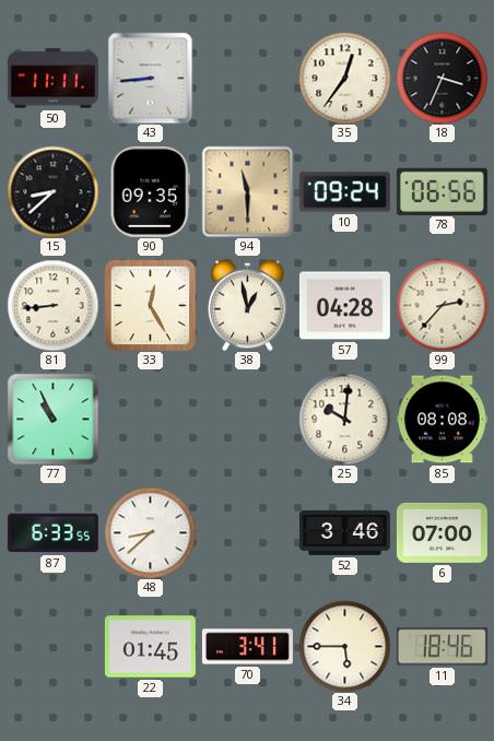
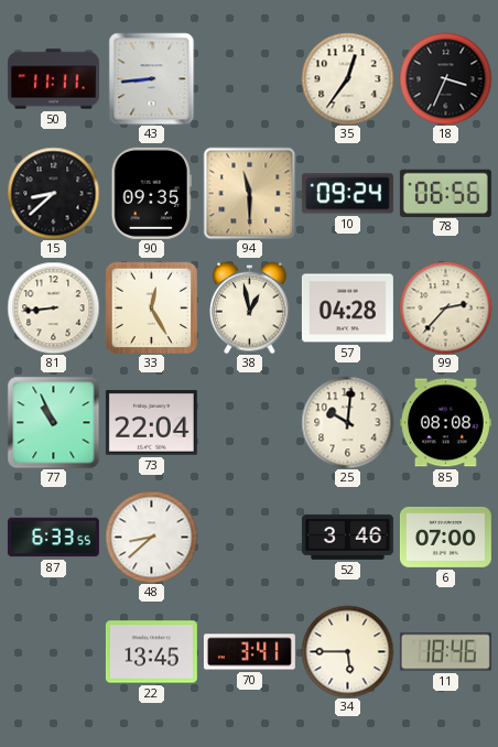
73: none -> 22:04
22: 01:45 -> 13:45
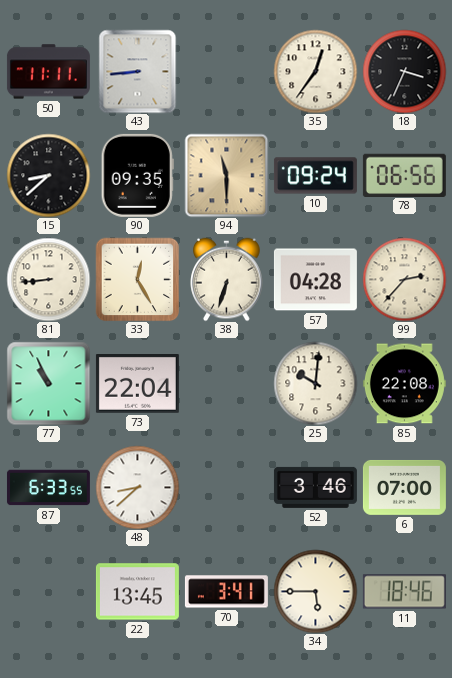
38: 12:58 -> 6:33
85: 08:08 -> 22:08
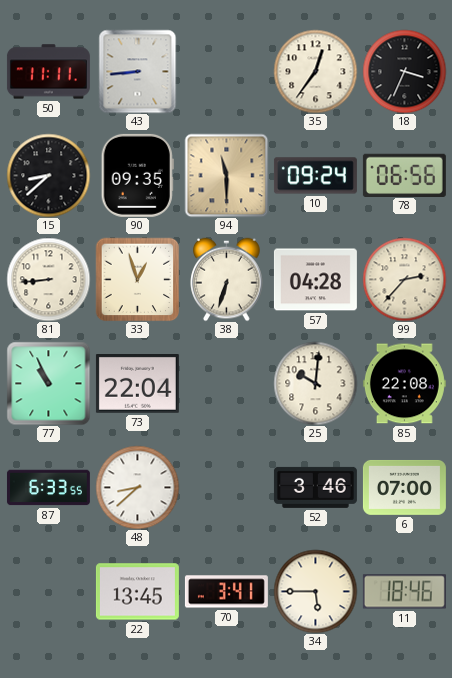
33: 12:25 -> 12:57
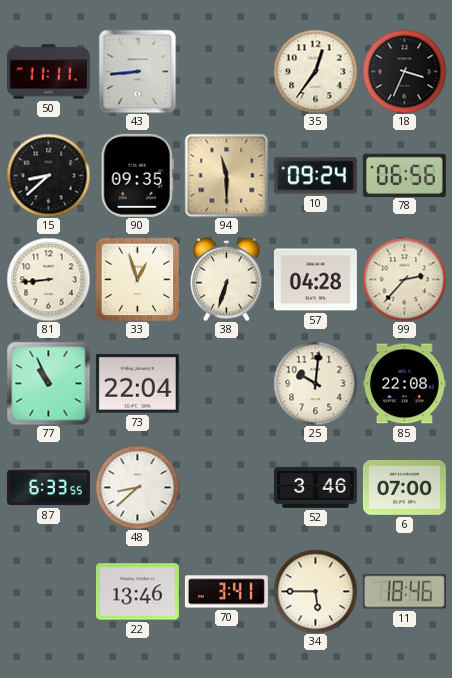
22: 13:45 -> 13:46
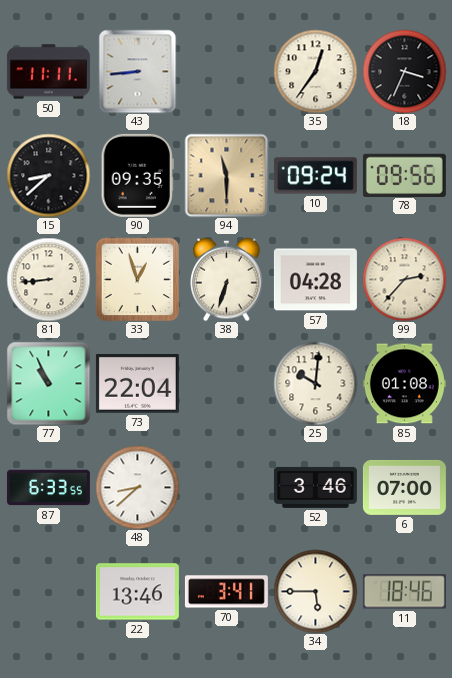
78: 06:56 -> 09:56
85: 22:08 -> 01:08
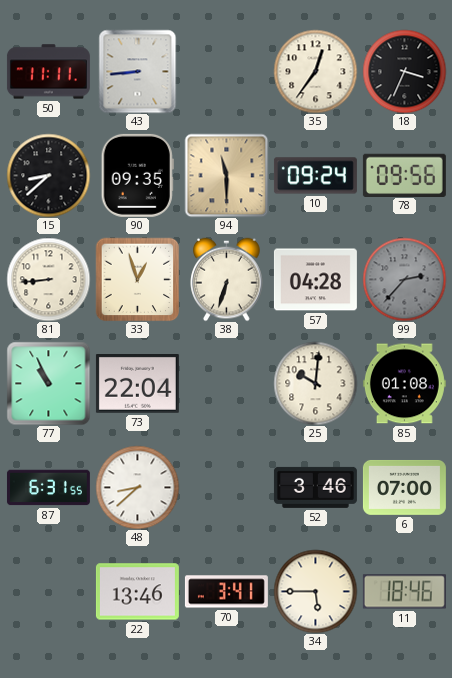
99 dial: cream -> grey
87: 6:33 -> 6:31
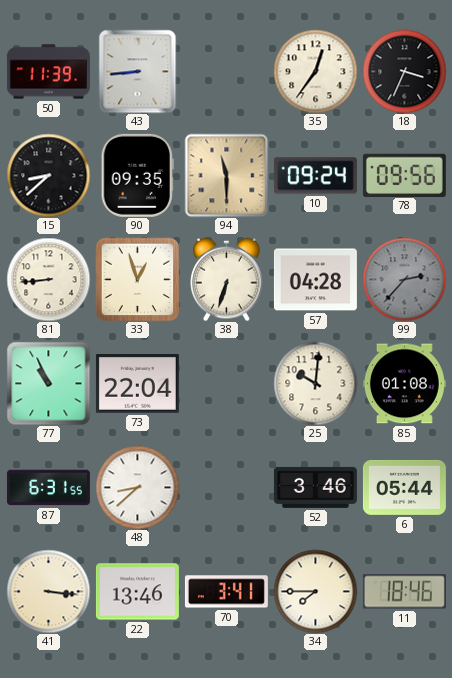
50: 11:11 -> 11:39
6: 07:00 -> 05:44
41: none -> 3:16
34: 5:45 -> 7:45
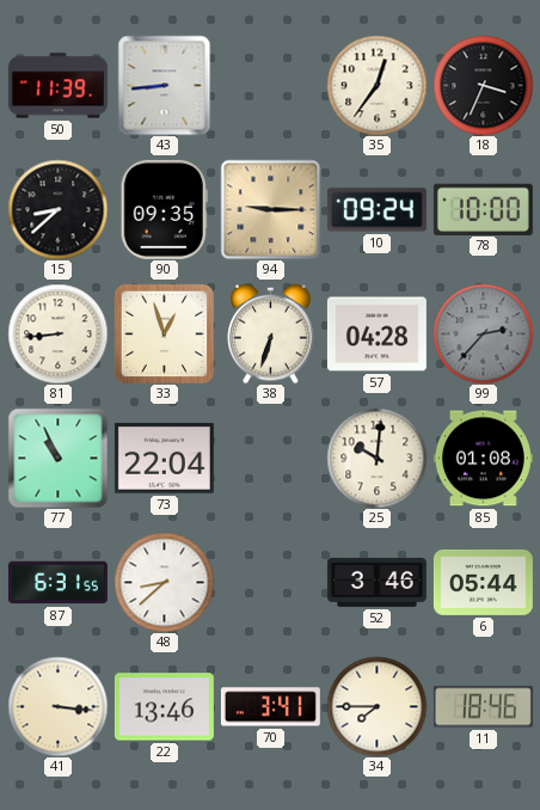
94: 11:30 -> 9:15
78: 09:56 -> 10:00
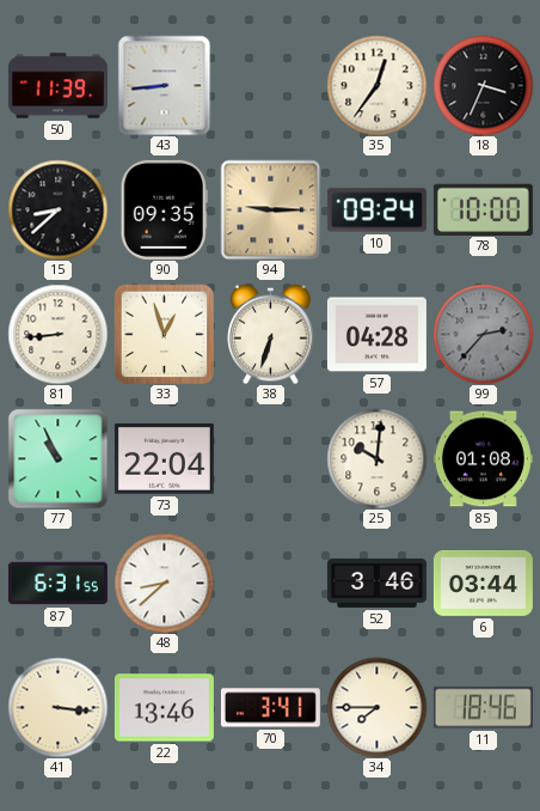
6: 05:44 -> 03:44
